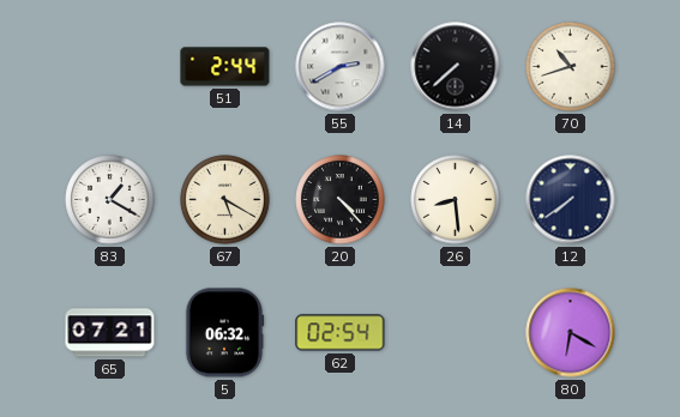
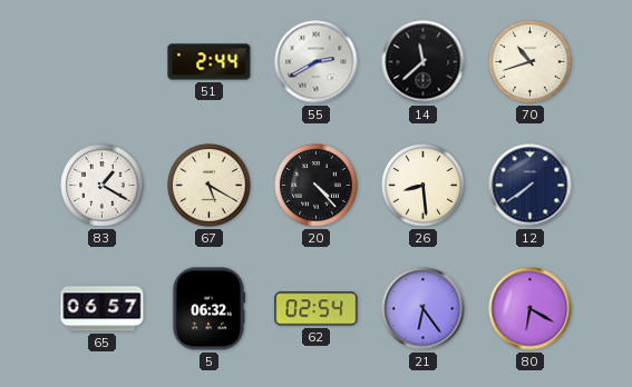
14: 7:38 -> 11:38
65: 07:21 -> 06:57
21: none -> 6:24
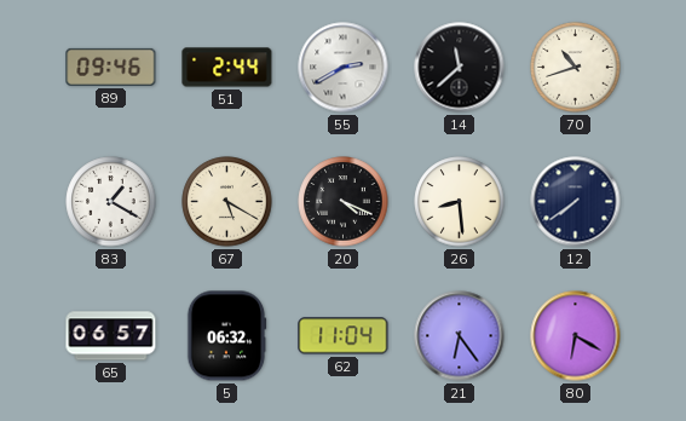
89: none -> 09:46
20: 4:23 -> 4:19
62: 02:54 -> 11:04
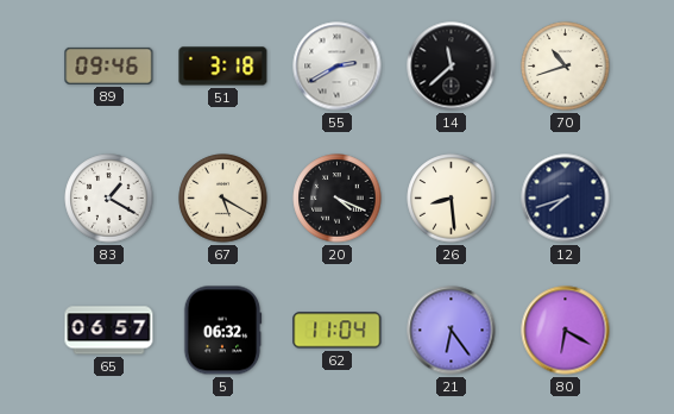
51: 2:44 -> 3:18
12: 7:39 -> 7:42
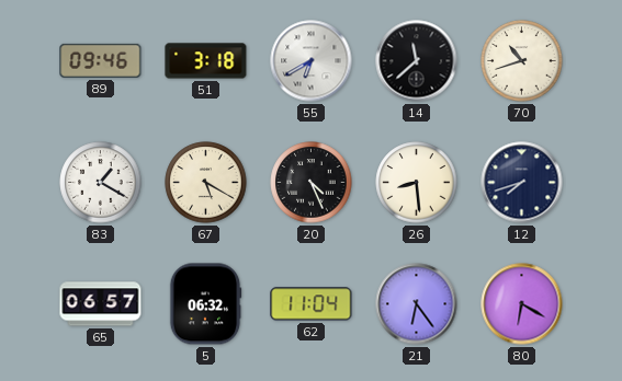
55: 2:40 -> 6:40
20: 4:19 -> 4:26
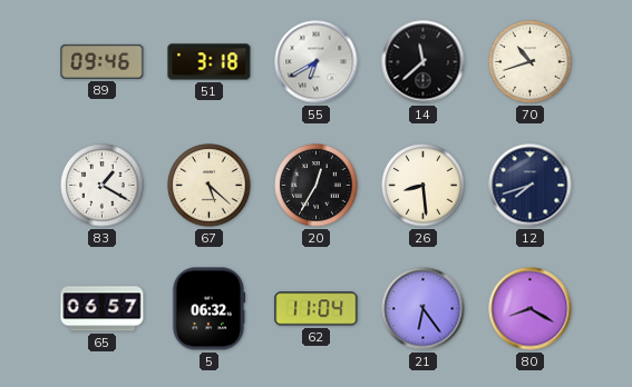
67: 5:20 -> 5:22
20: 4:26 -> 12:35
80: 6:20 -> 8:20
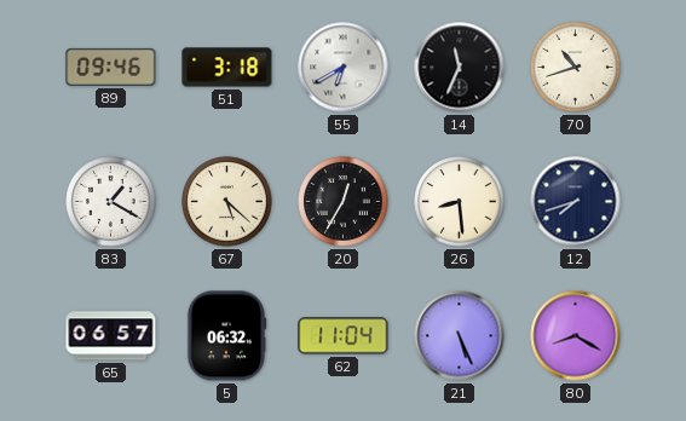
14: 11:38 -> 11:34
21: 6:24 -> 5:26
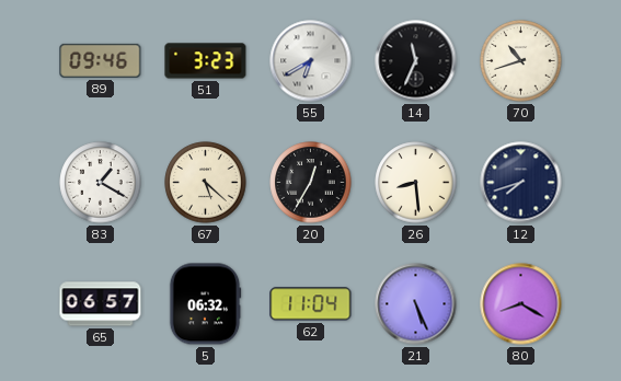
51: 3:18 -> 3:23
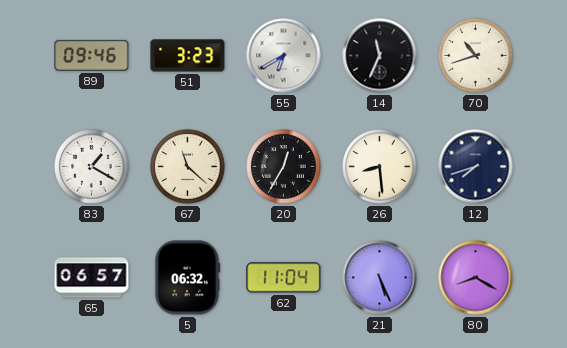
67: 5:22 -> 11:22
